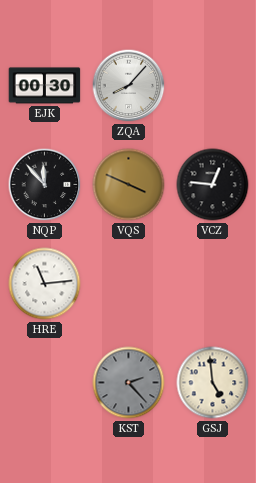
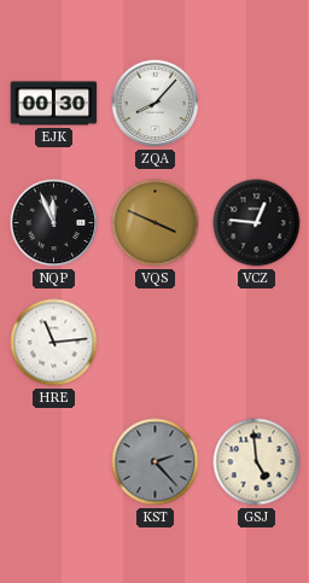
NQP: 11:53 -> 11:56
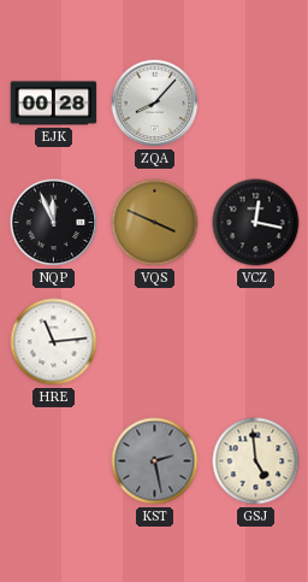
EJK: 00:30 -> 00:28
VCZ: 12:46 -> 12:17
KST: 2:23 -> 2:28
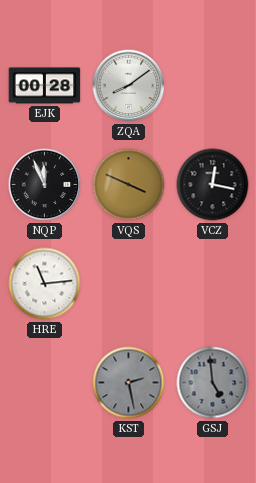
ZQA: 8:07 -> 8:09
GSJ dial: cream -> grey
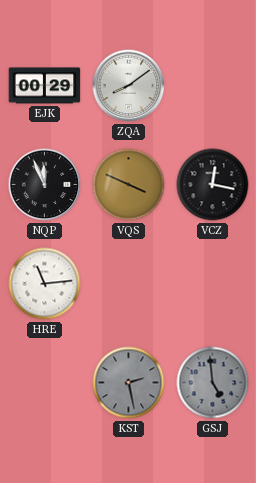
EJK: 00:28 -> 00:29
